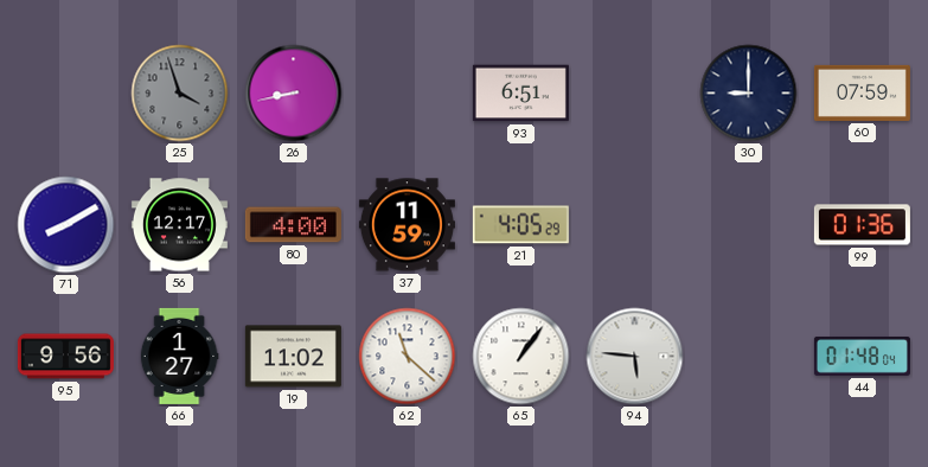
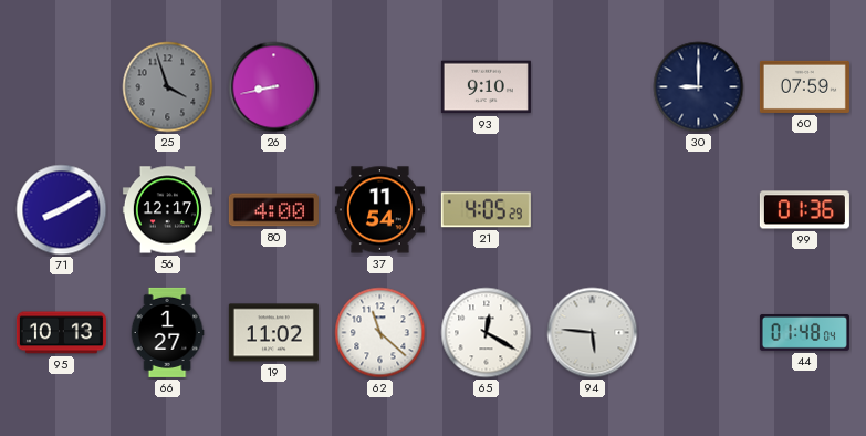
93: 6:51 -> 9:10
37: 11:59 -> 11:54
95: 9:56 -> 10:13
65: 1:06 -> 12:20
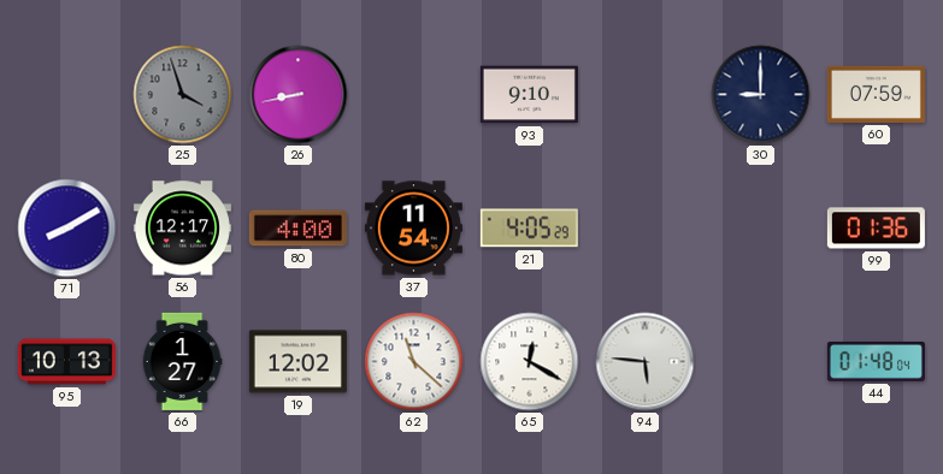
19: 11:02 -> 12:02
